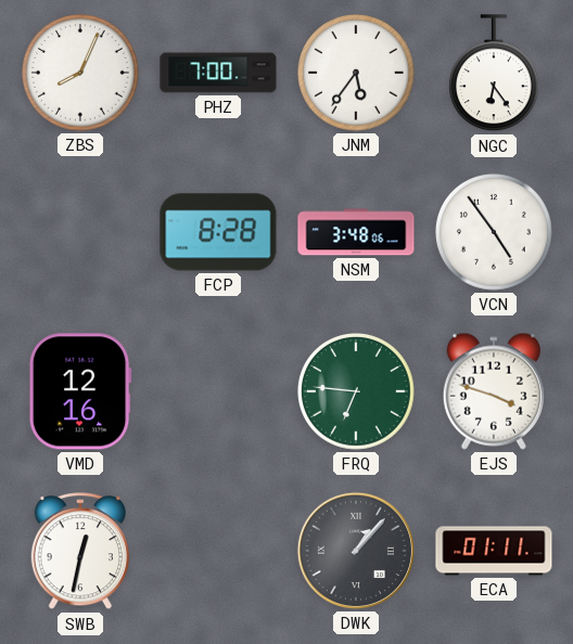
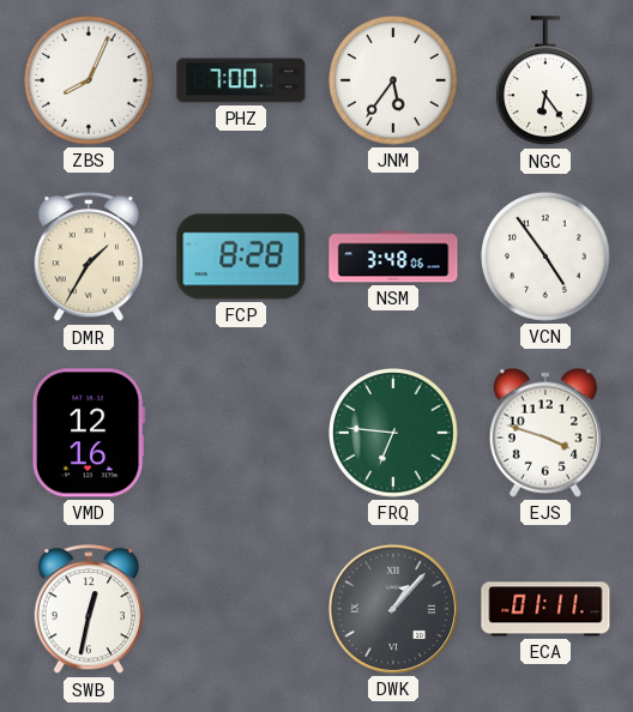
DMR: none -> 1:35
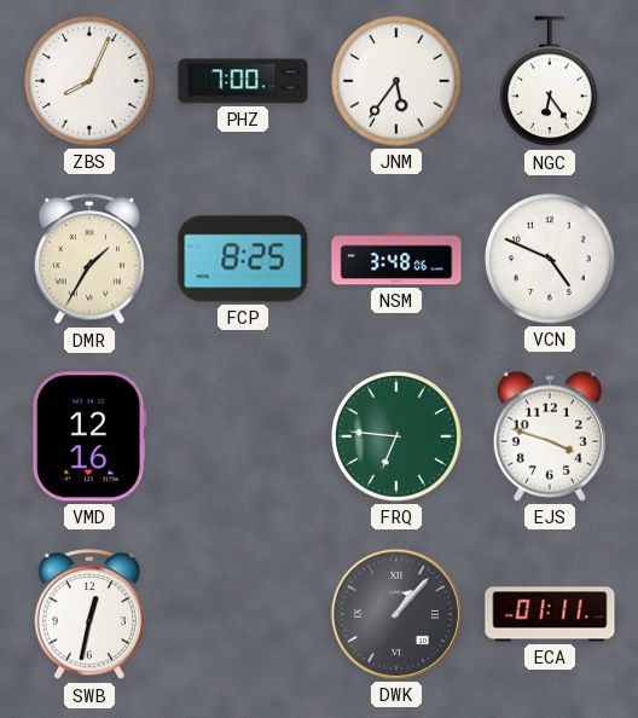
FCP: 8:28 -> 8:25
VCN: 4:54 -> 4:49
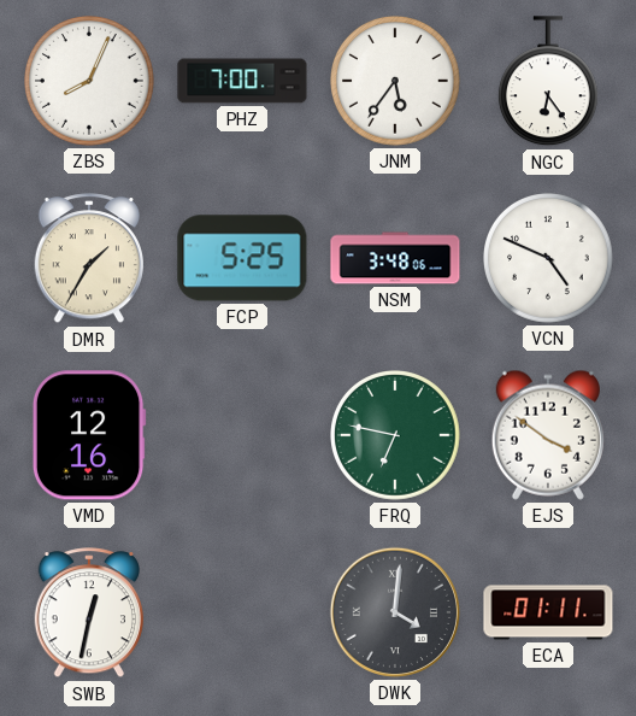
FCP: 8:25 -> 5:25
FRQ: 6:46 -> 6:47
EJS: 3:48 -> 3:51
DWK: 1:07 -> 4:01
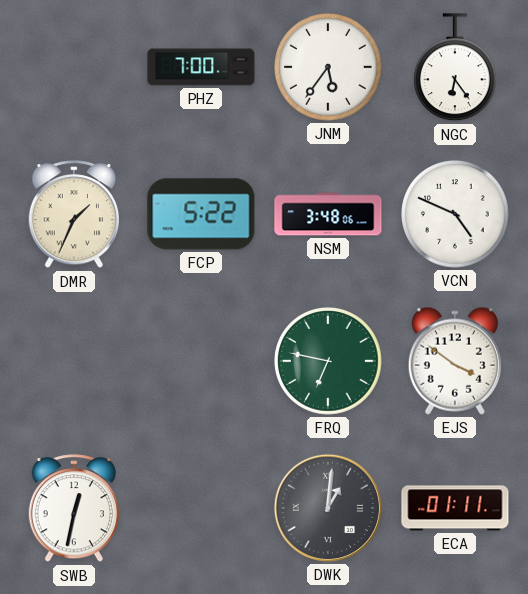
ZBS: 8:04 -> none
DMR: 1:35 -> 1:34
FCP: 5:25 -> 5:22
VMD: 12:16 -> none
DWK: 4:01 -> 1:01
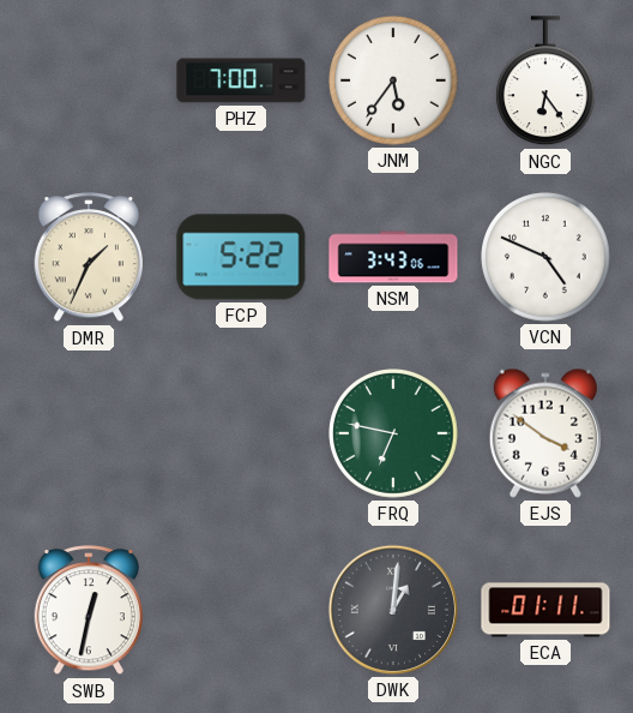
NSM: 3:48 -> 3:43
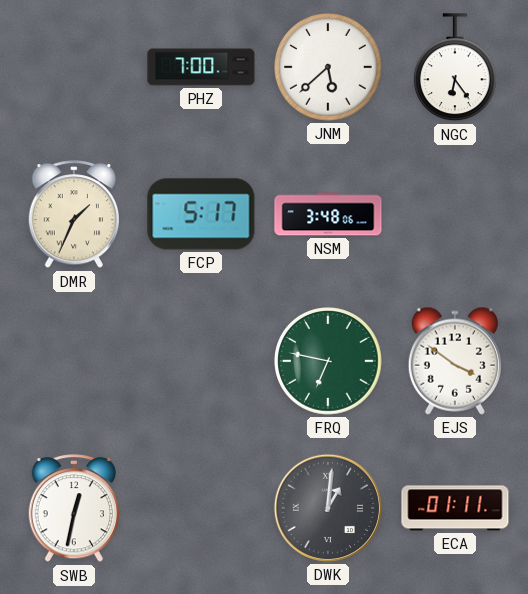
JNM: 5:36 -> 5:38
FCP: 5:22 -> 5:17
NSM: 3:43 -> 3:48
VCN: 4:49 -> none
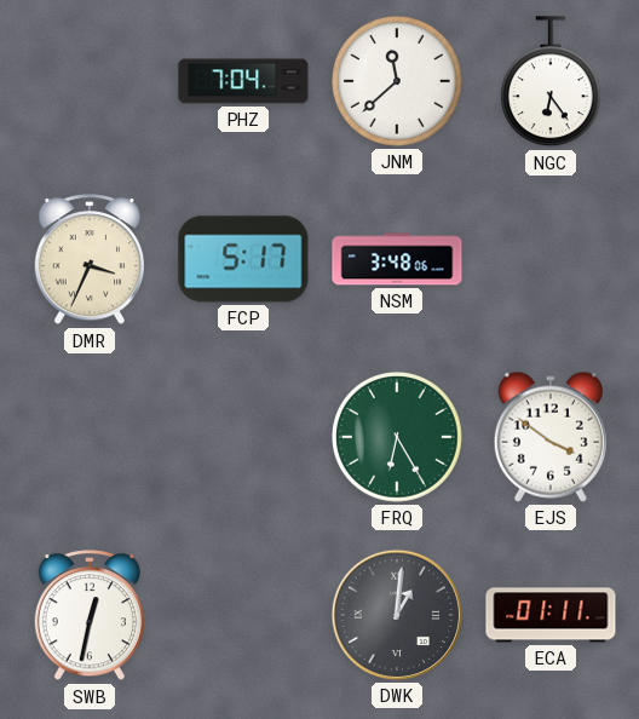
PHZ: 7:00 -> 7:04
JNM: 5:38 -> 11:38
DMR: 1:34 -> 3:34
FRQ: 6:47 -> 6:25
